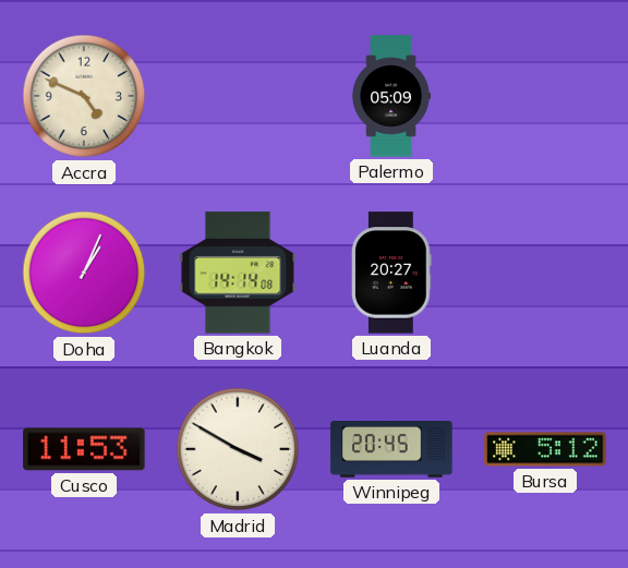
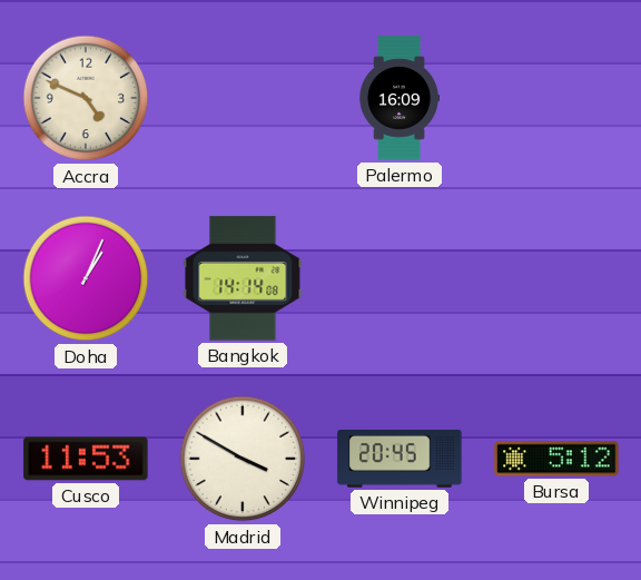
Palermo: 05:09 -> 16:09
Luanda: 20:27 -> none
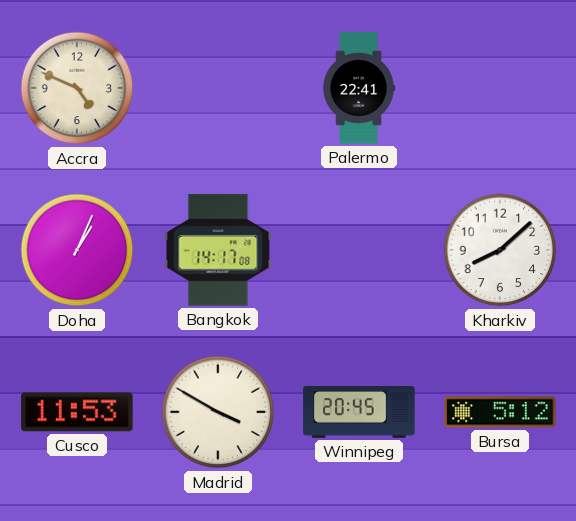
Palermo: 16:09 -> 22:41
Bangkok: 14:14 -> 14:17
Kharkiv: none -> 8:08
